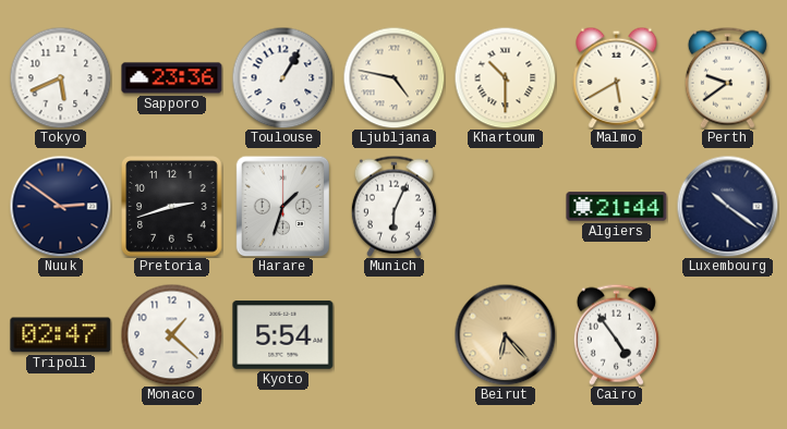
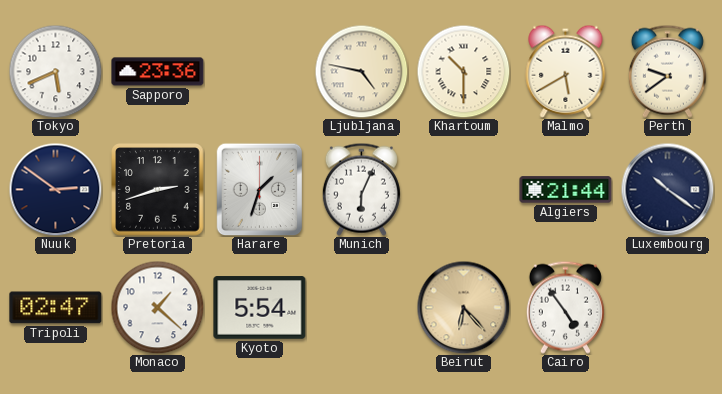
Toulouse: 1:05 -> none
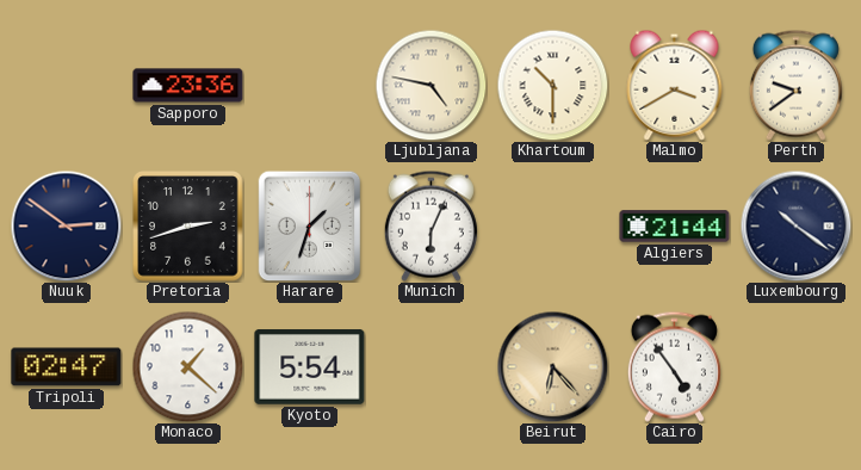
Tokyo: 5:41 -> none
Malmo: 5:40 -> 3:40
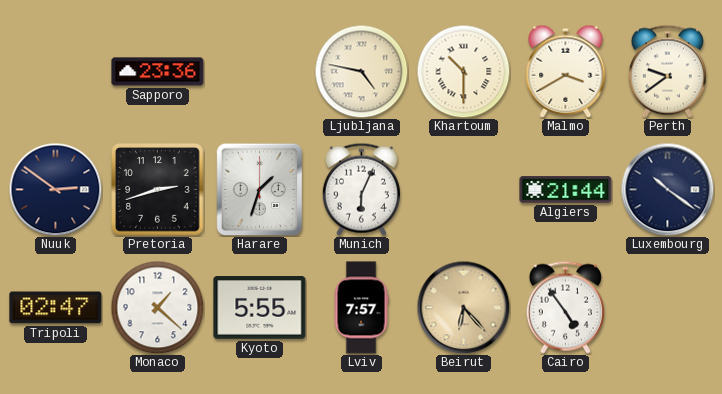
Kyoto: 5:54 -> 5:55
Lviv: none -> 7:57
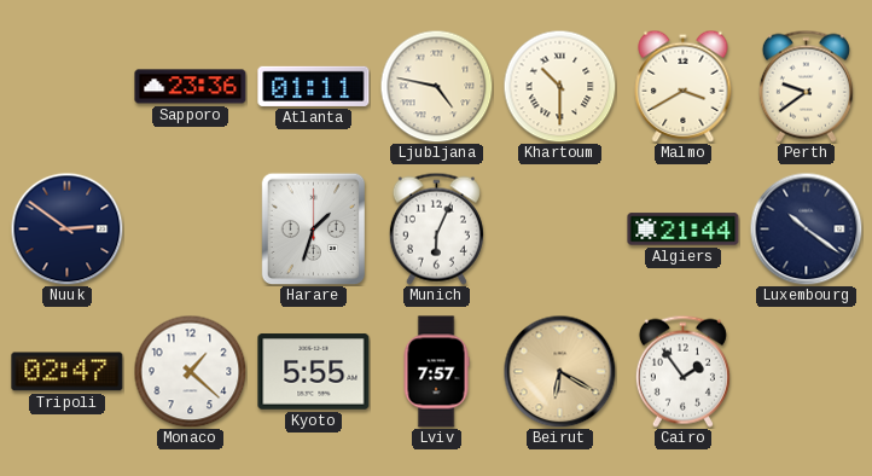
Atlanta: none -> 01:11
Pretoria: 2:42 -> none
Beirut: 6:23 -> 6:20
Cairo: 4:54 -> 1:54
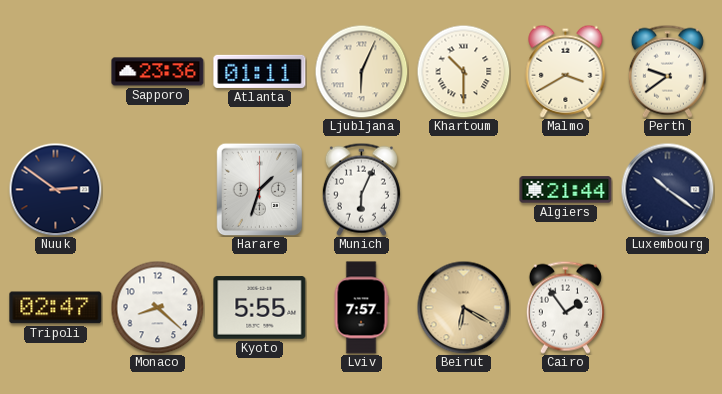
Ljubljana: 4:47 -> 6:04
Monaco: 1:22 -> 8:22
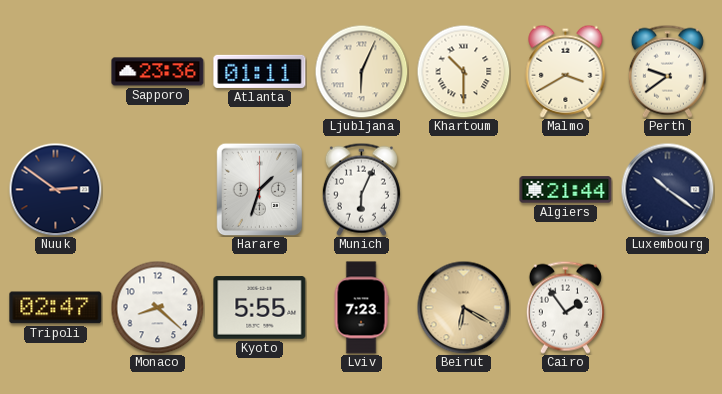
Lviv: 7:57 -> 7:23
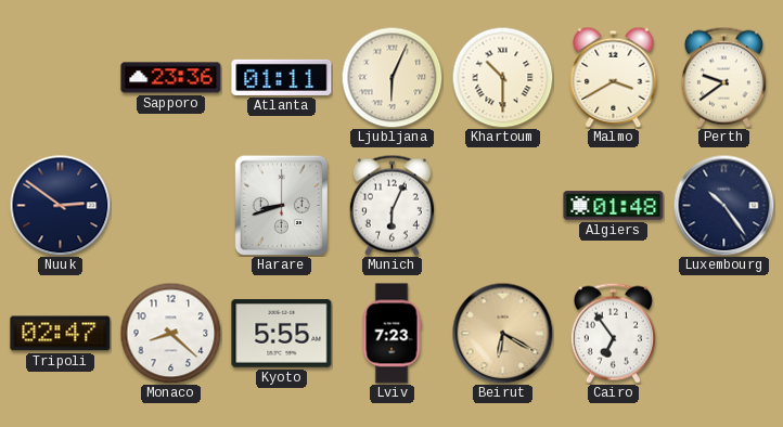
Harare: 1:33 -> 8:42
Algiers: 21:44 -> 01:48
Luxembourg: 10:21 -> 10:24
Cairo: 1:54 -> 6:54
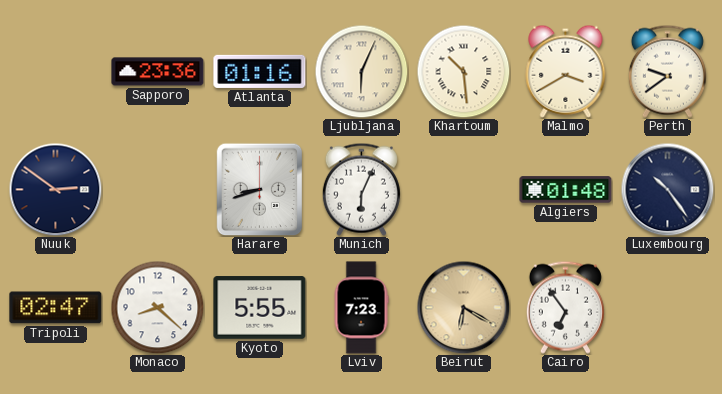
Atlanta: 01:11 -> 01:16
Khartoum: 10:30 -> 10:29
